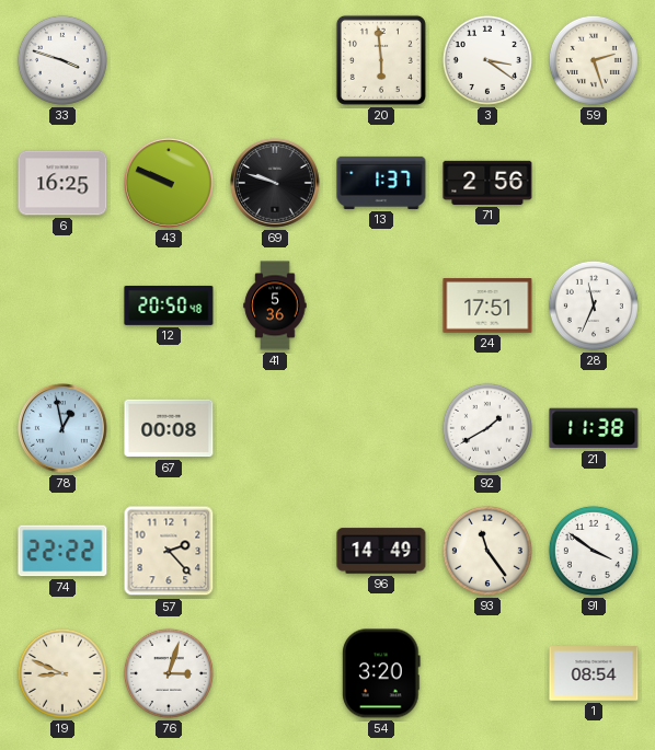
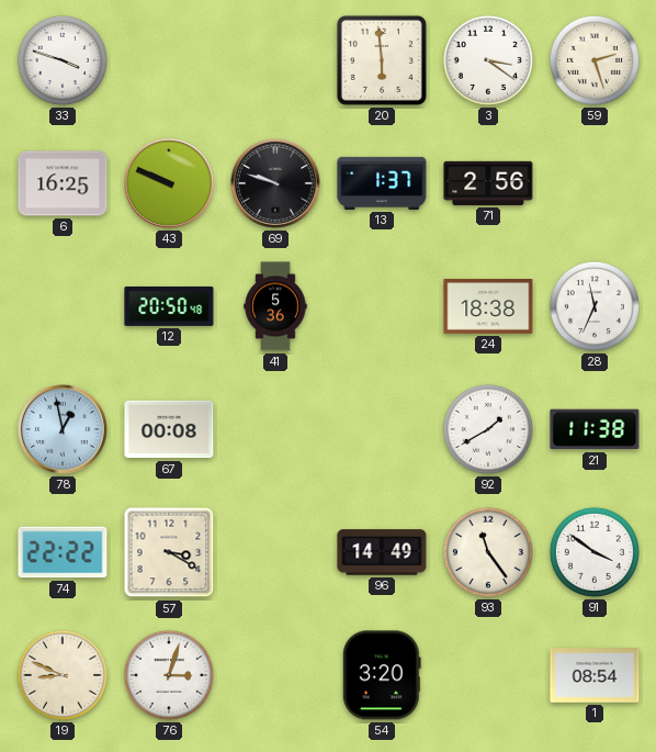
24: 17:51 -> 18:38
57: 2:23 -> 3:20
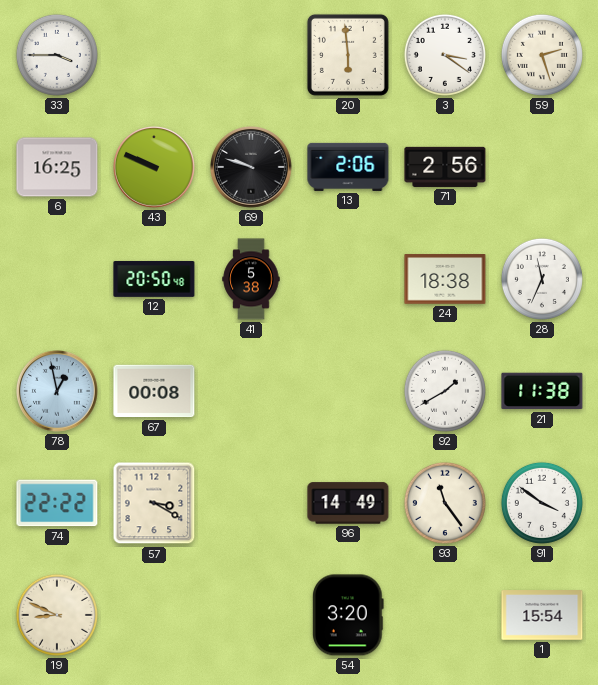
33: 3:48 -> 3:45
13: 1:37 -> 2:06
41: 5:36 -> 5:38
76: 3:03 -> none
1: 08:54 -> 15:54
